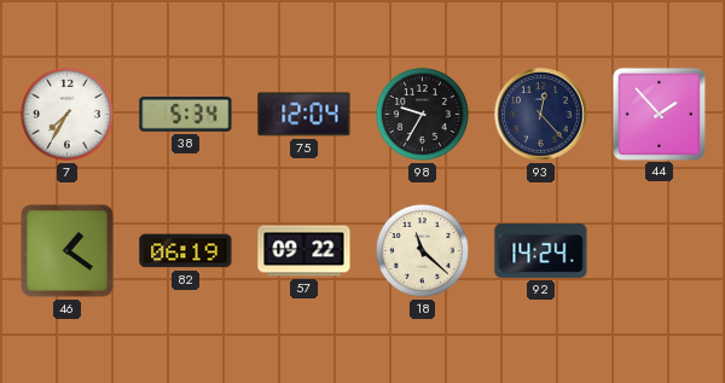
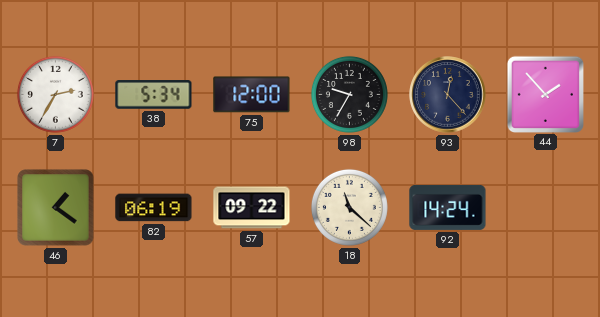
7: 7:35 -> 2:35
75: 12:04 -> 12:00
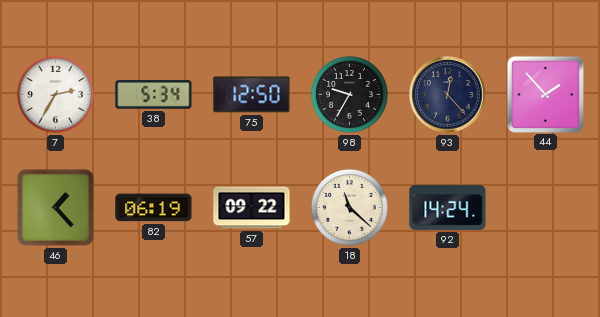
75: 12:00 -> 12:50
46: 1:21 -> 1:23
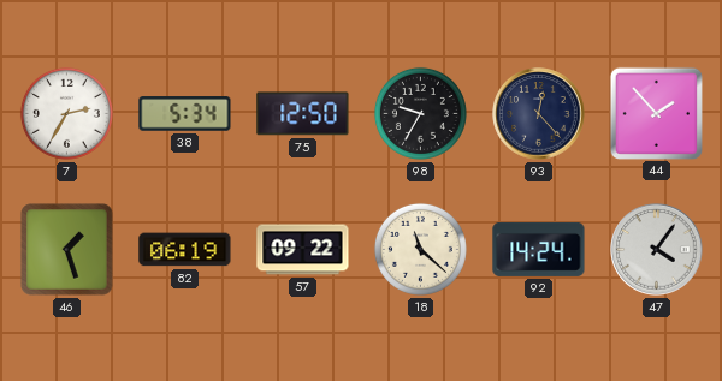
46: 1:23 -> 1:27
47: none -> 4:06
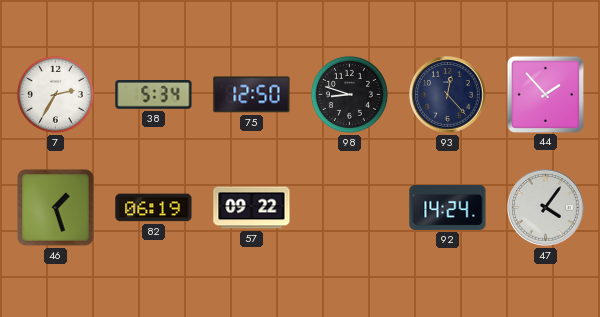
98: 9:35 -> 8:48
18: 11:22 -> none
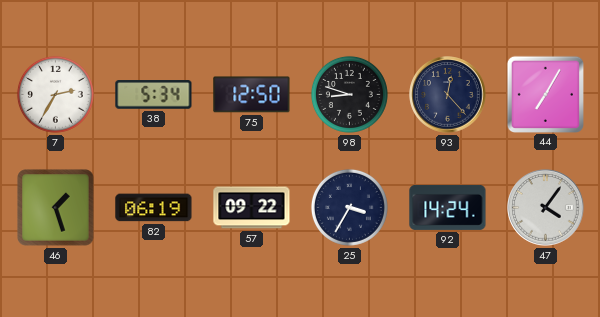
44: 1:53 -> 7:05
25: none -> 3:35
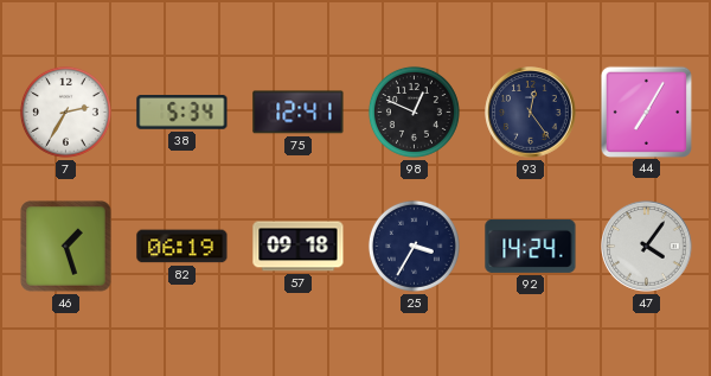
75: 12:50 -> 12:41
98: 8:48 -> 12:49
93: 12:23 -> 12:24
57: 09:22 -> 09:18
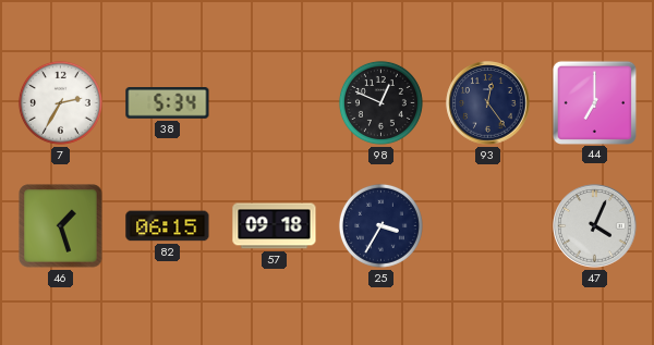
75: 12:41 -> none
44: 7:05 -> 7:00
82: 06:19 -> 06:15
92: 14:24 -> none
47: 4:06 -> 4:04
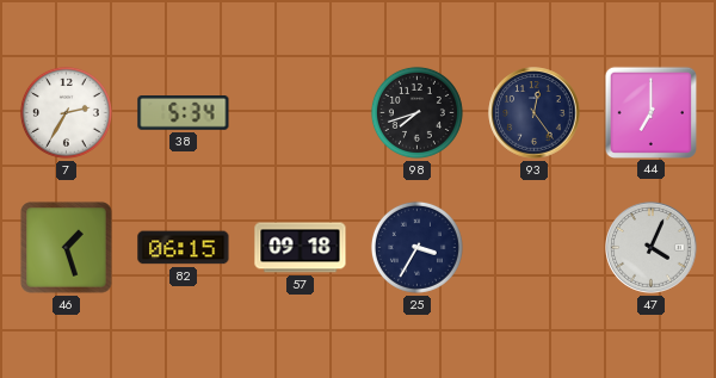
98: 12:49 -> 7:42
